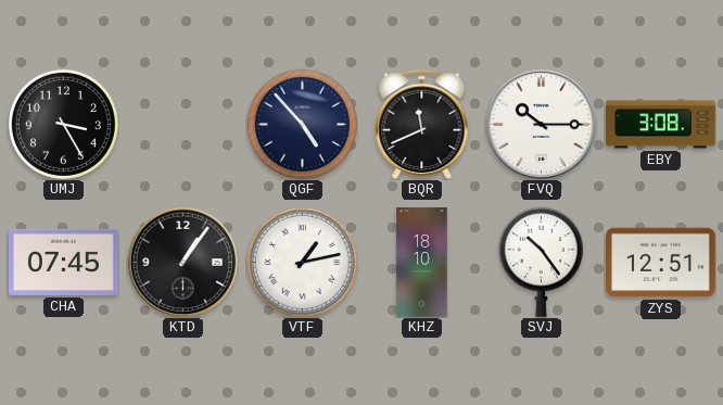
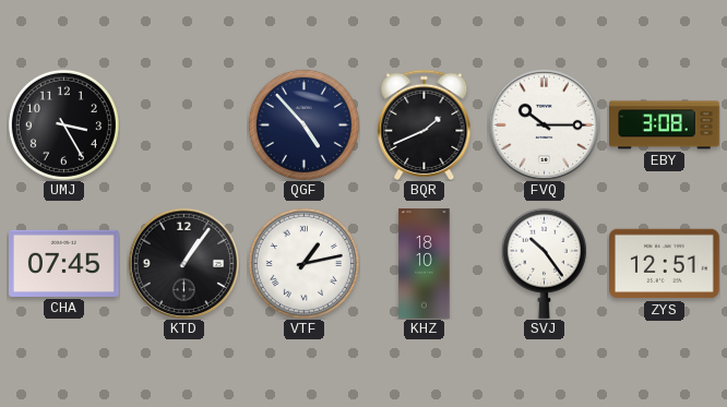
BQR: 11:41 -> 1:41
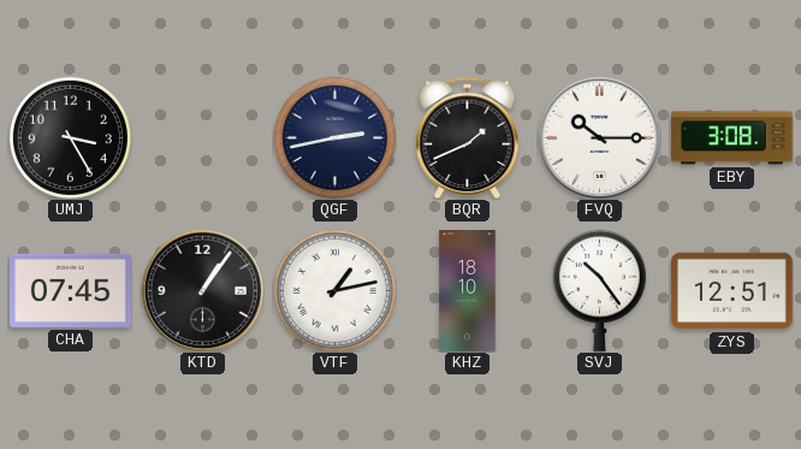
QGF: 4:53 -> 2:43
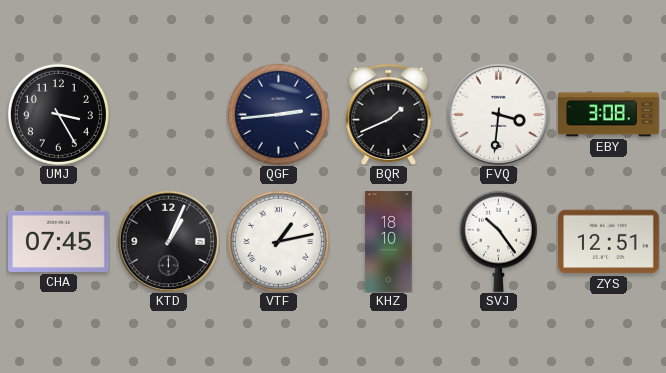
QGF: 2:43 -> 2:44
FVQ: 10:15 -> 3:31
KTD: 1:06 -> 1:04
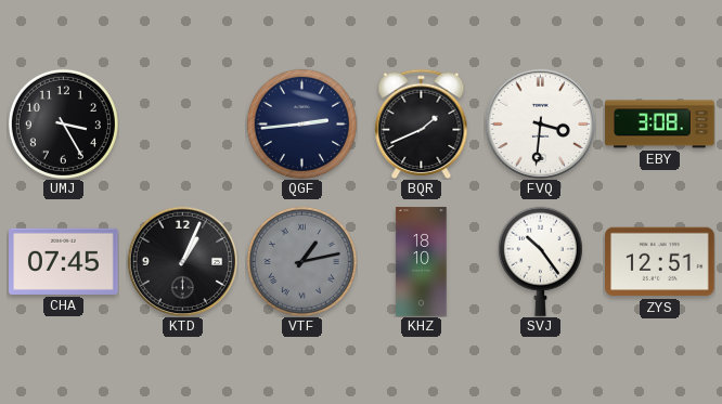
VTF dial: white -> grey
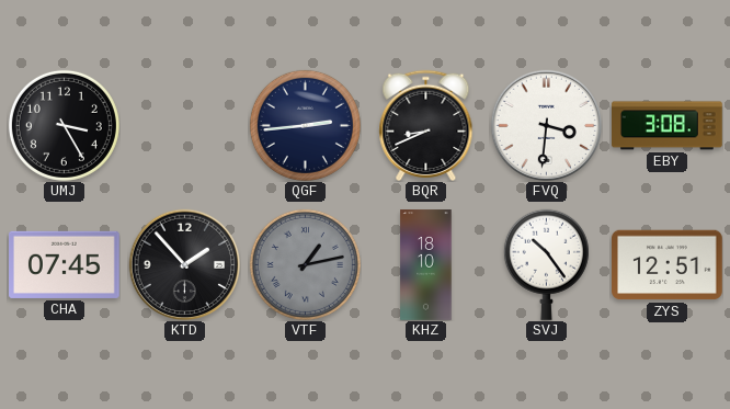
BQR: 1:41 -> 8:41
KTD: 1:04 -> 1:53
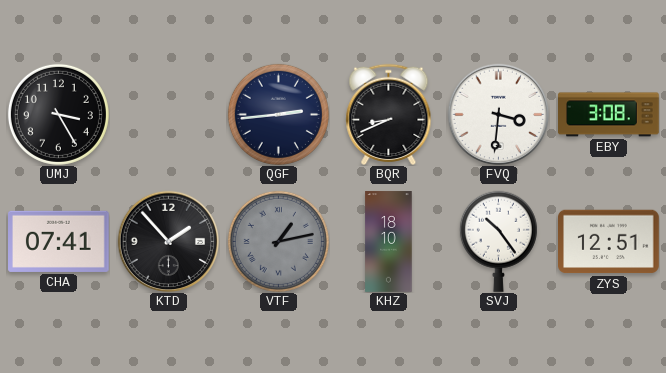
CHA: 07:45 -> 07:41
